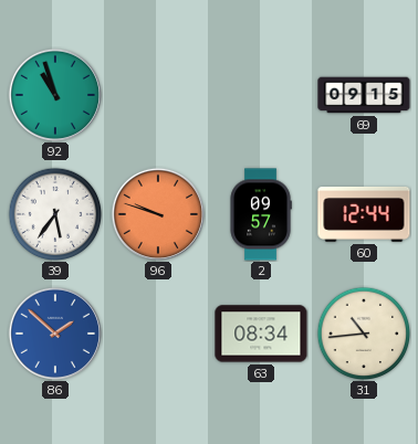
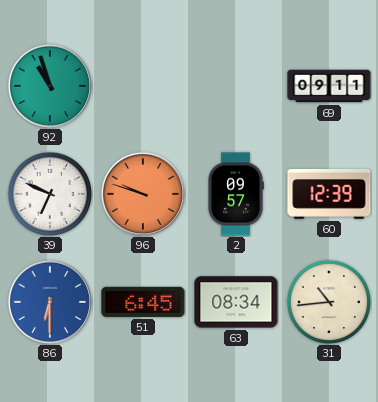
69: 09:15 -> 09:11
39: 5:36 -> 6:49
60: 12:44 -> 12:39
86: 1:52 -> 6:30
51: none -> 6:45
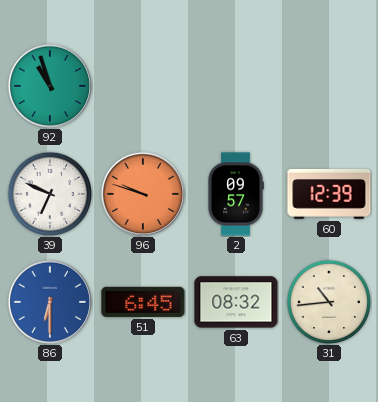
69: 09:11 -> none
63: 08:34 -> 08:32
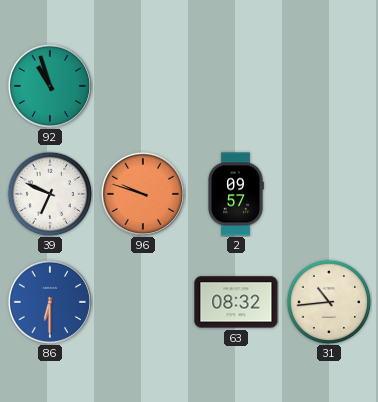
60: 12:39 -> none
51: 6:45 -> none
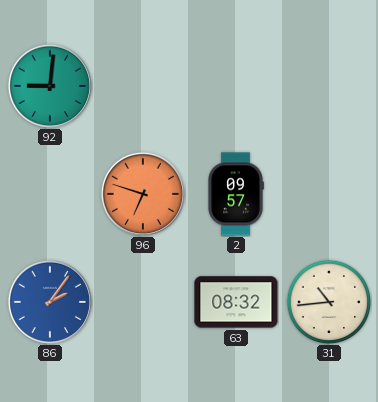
92: 10:57 -> 9:01
39: 6:49 -> none
96: 9:48 -> 6:48
86: 6:30 -> 2:06
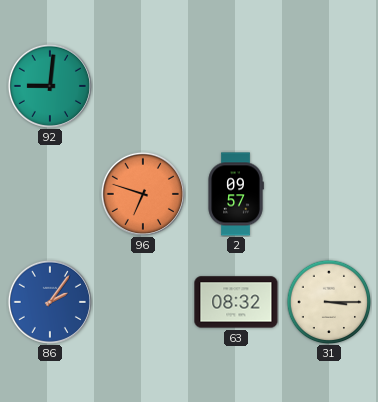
31: 10:44 -> 3:15
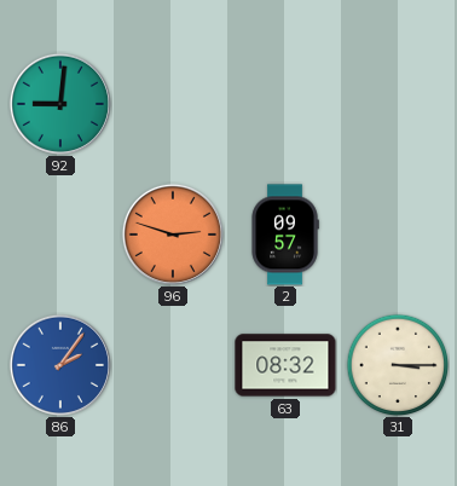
96: 6:48 -> 2:48
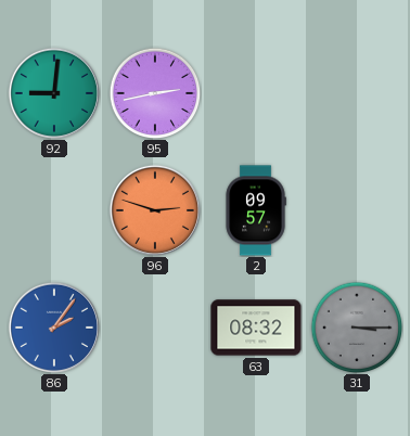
95: none -> 2:43
31 dial: cream -> grey
